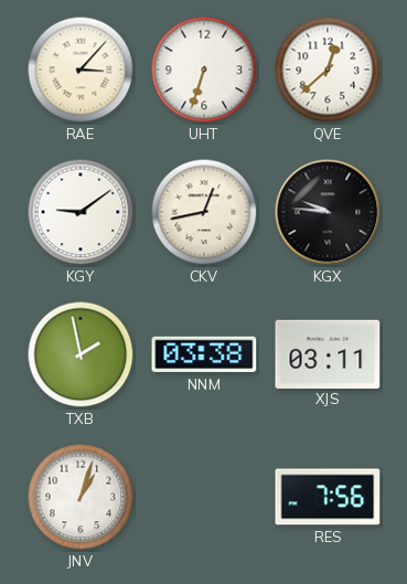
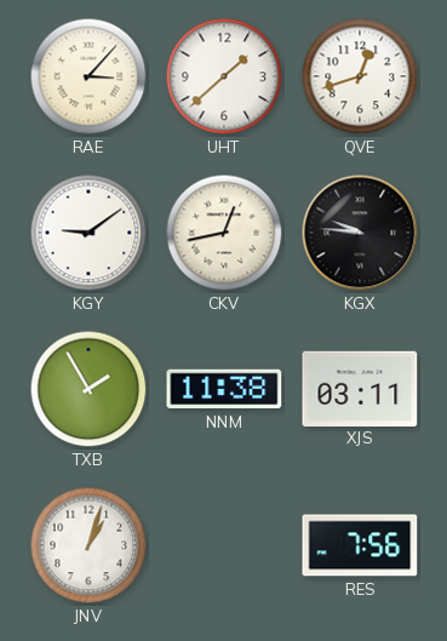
UHT: 6:33 -> 1:38
QVE: 12:38 -> 12:42
TXB: 1:58 -> 1:55
NNM: 03:38 -> 11:38
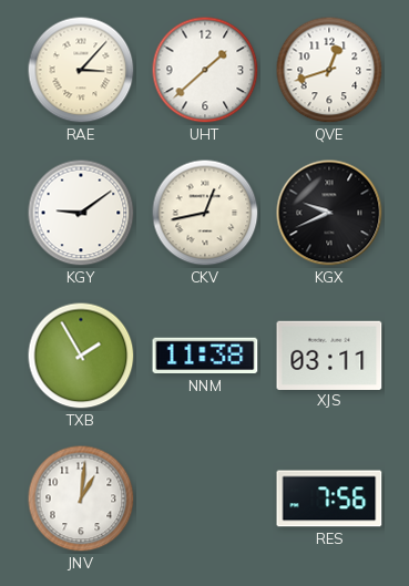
KGX: 9:46 -> 9:41
JNV: 1:03 -> 1:01
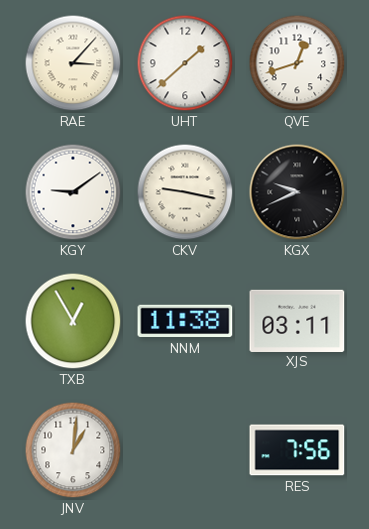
CKV: 12:43 -> 9:17
TXB: 1:55 -> 12:55
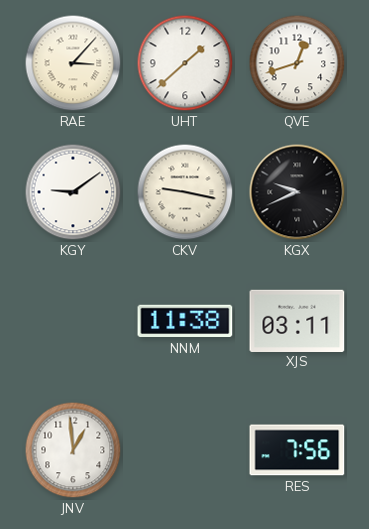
TXB: 12:55 -> none
JNV: 1:01 -> 12:59
